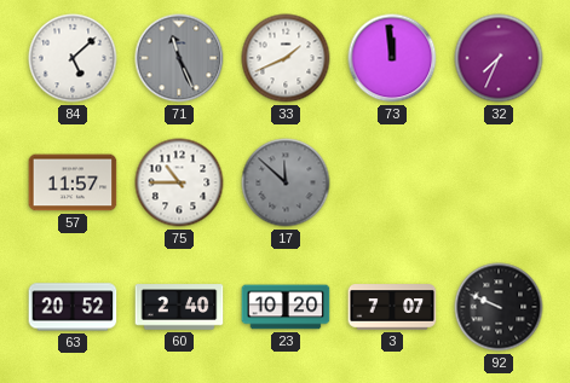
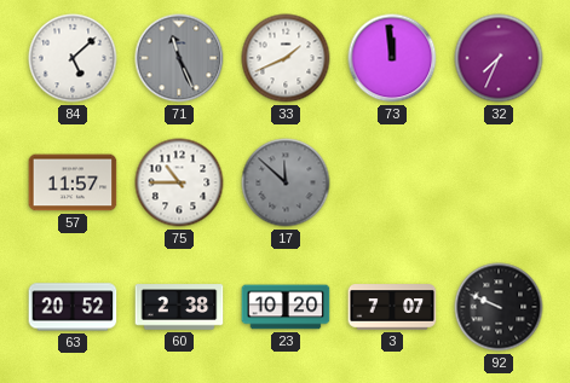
60: 2:40 -> 2:38
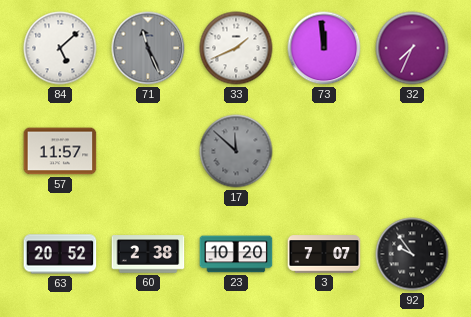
75: 10:45 -> none
92: 9:49 -> 9:54
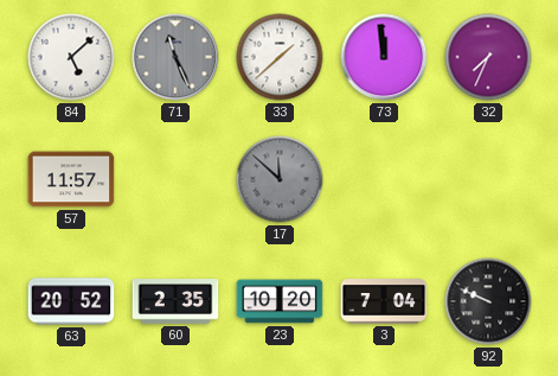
33: 1:41 -> 1:38
60: 2:38 -> 2:35
3: 7:07 -> 7:04
92: 9:54 -> 9:49
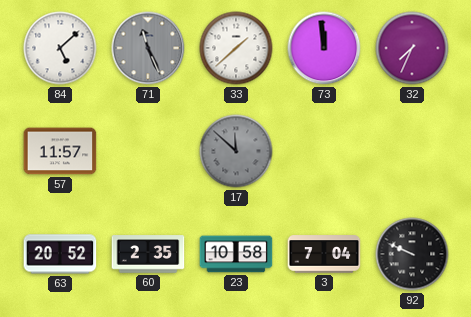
23: 10:20 -> 10:58
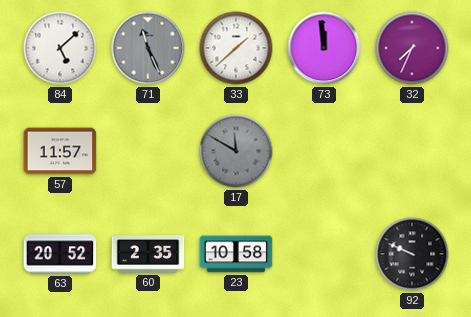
17: 11:52 -> 11:50
3: 7:04 -> none
